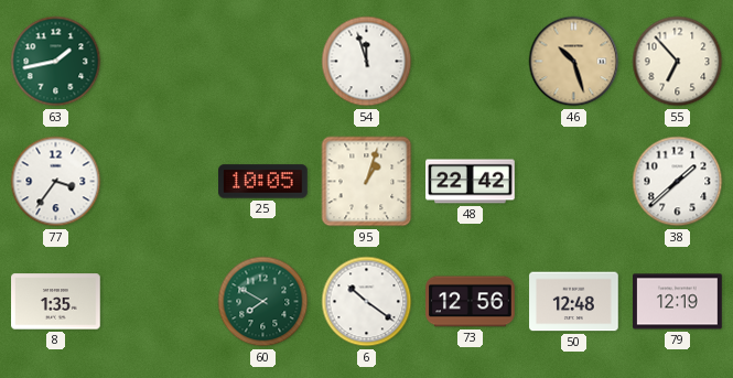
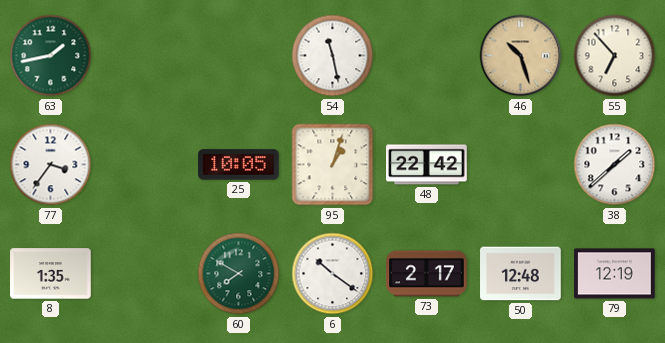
54: 11:57 -> 11:28
73: 12:56 -> 2:17
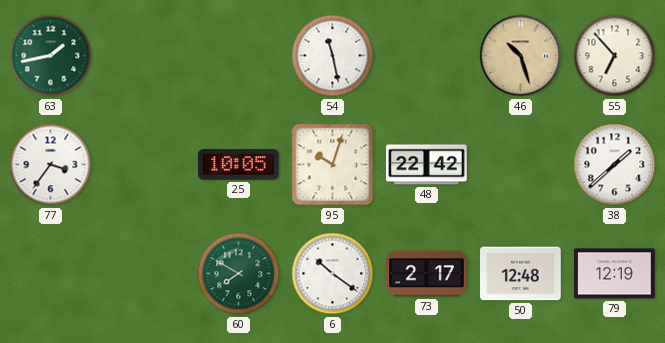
95: 1:03 -> 10:03
8: 1:35 -> none
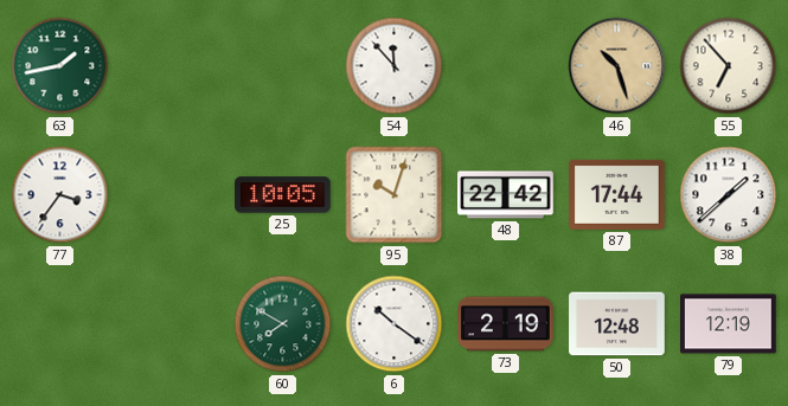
54: 11:28 -> 11:53
87: none -> 17:44
73: 2:17 -> 2:19
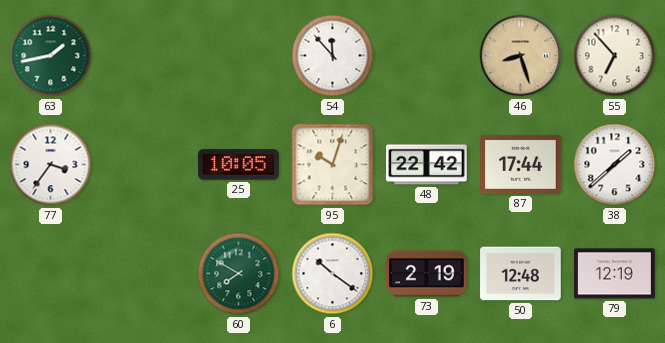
46: 10:27 -> 8:27
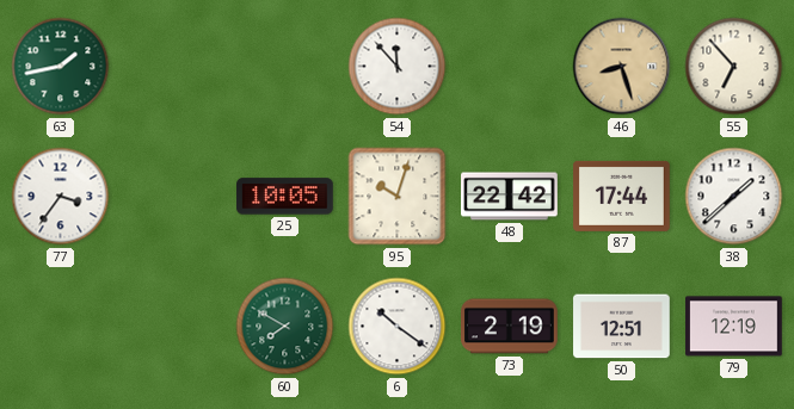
50: 12:48 -> 12:51
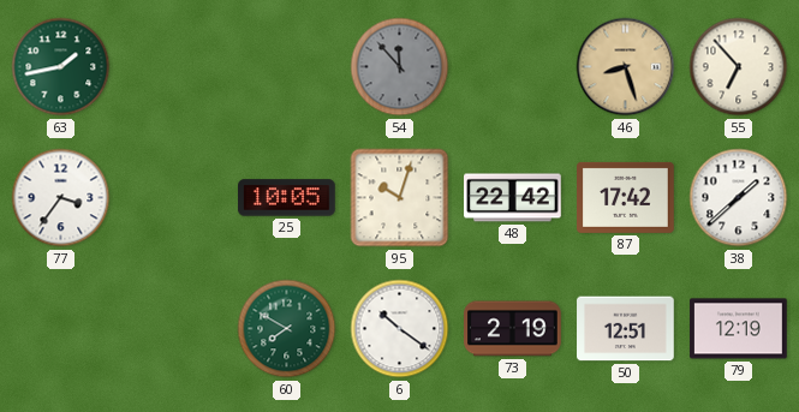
54 dial: white -> grey
87: 17:44 -> 17:42
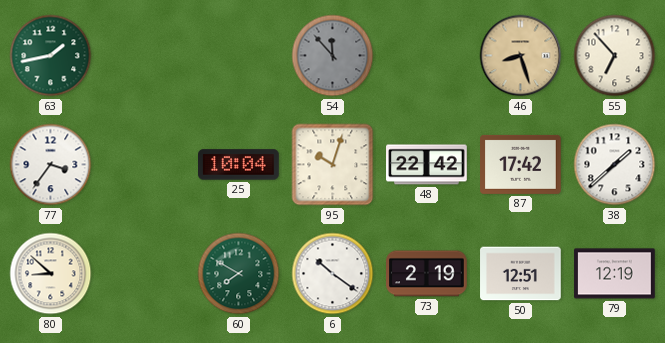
25: 10:05 -> 10:04
80: none -> 8:52
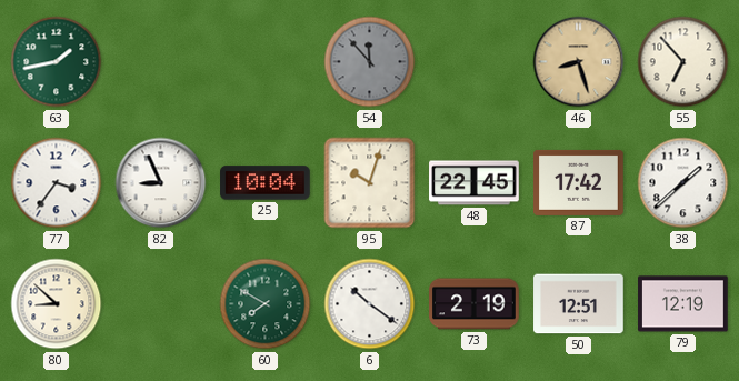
82: none -> 8:56
48: 22:42 -> 22:45
